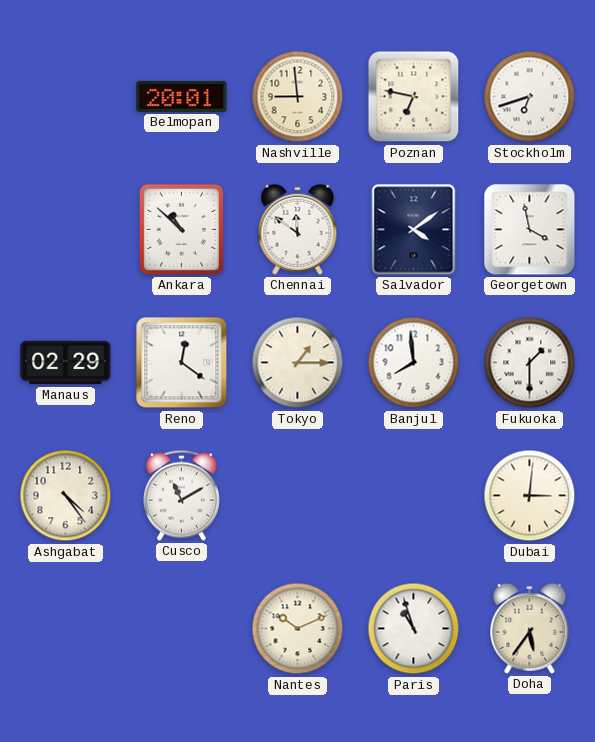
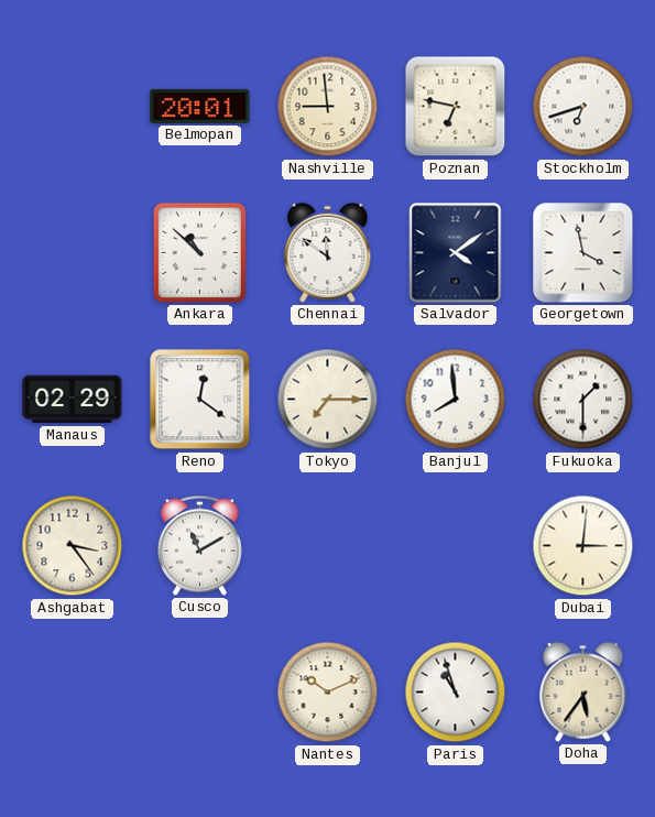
Tokyo: 1:15 -> 7:15
Ashgabat: 4:24 -> 3:24
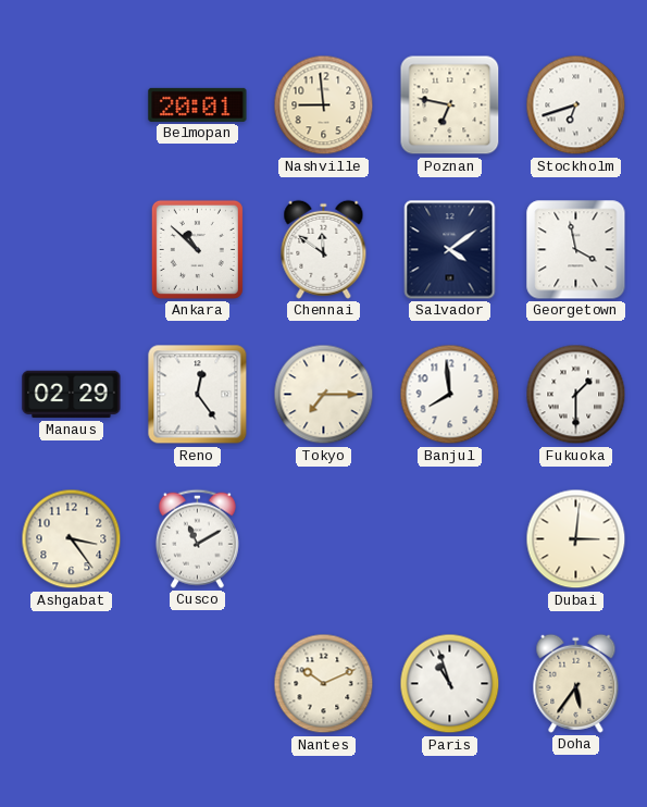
Reno: 12:21 -> 12:24
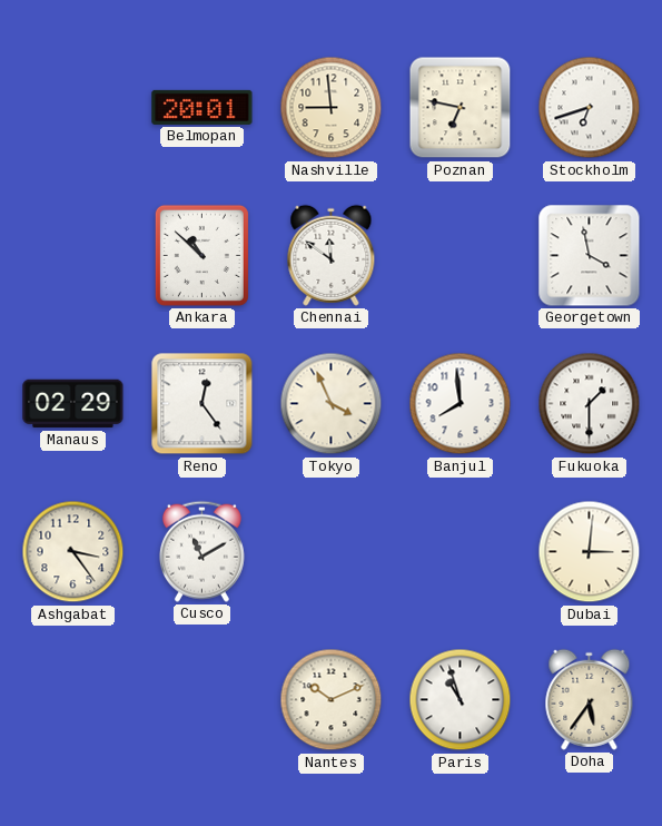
Salvador: 4:09 -> none
Tokyo: 7:15 -> 3:56
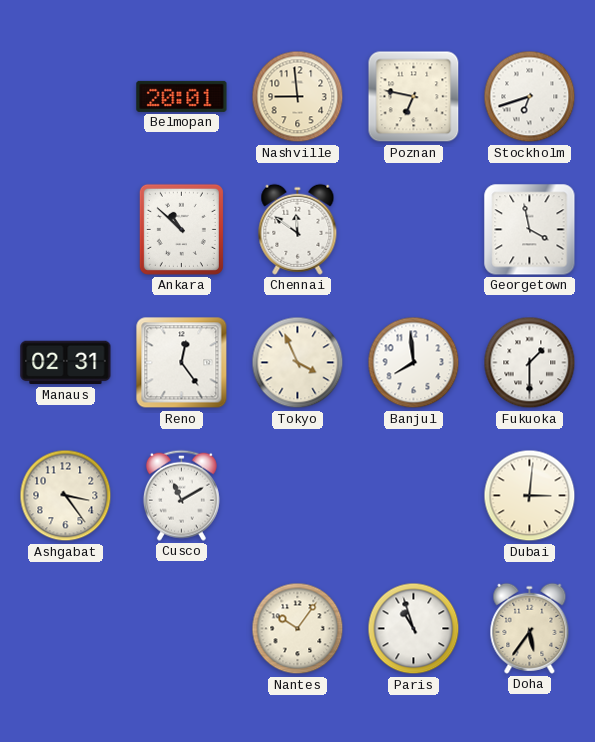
Manaus: 02:29 -> 02:31
Nantes: 10:11 -> 10:06
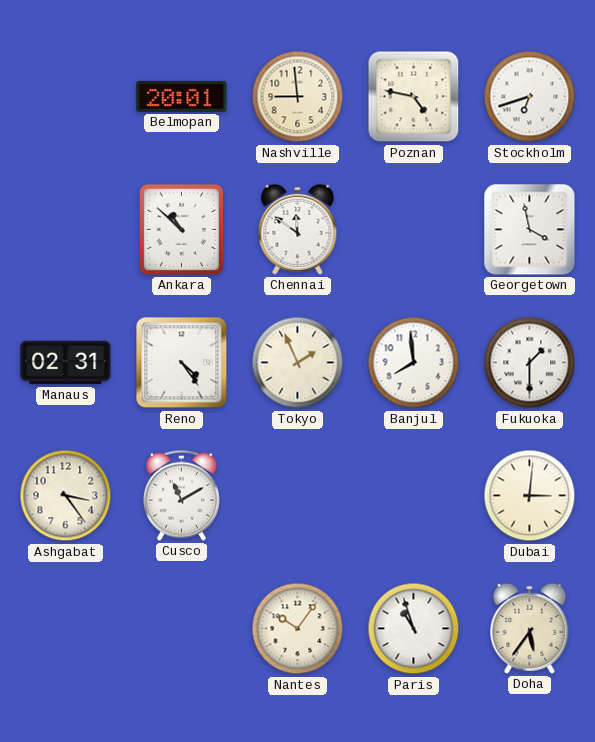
Poznan: 6:47 -> 4:47
Reno: 12:24 -> 4:24
Tokyo: 3:56 -> 1:56
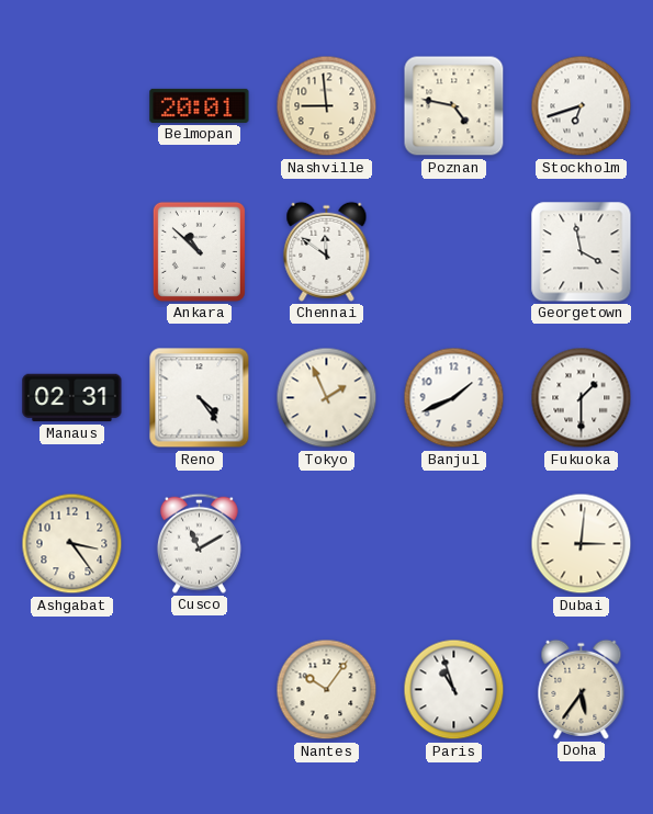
Banjul: 7:59 -> 1:41
